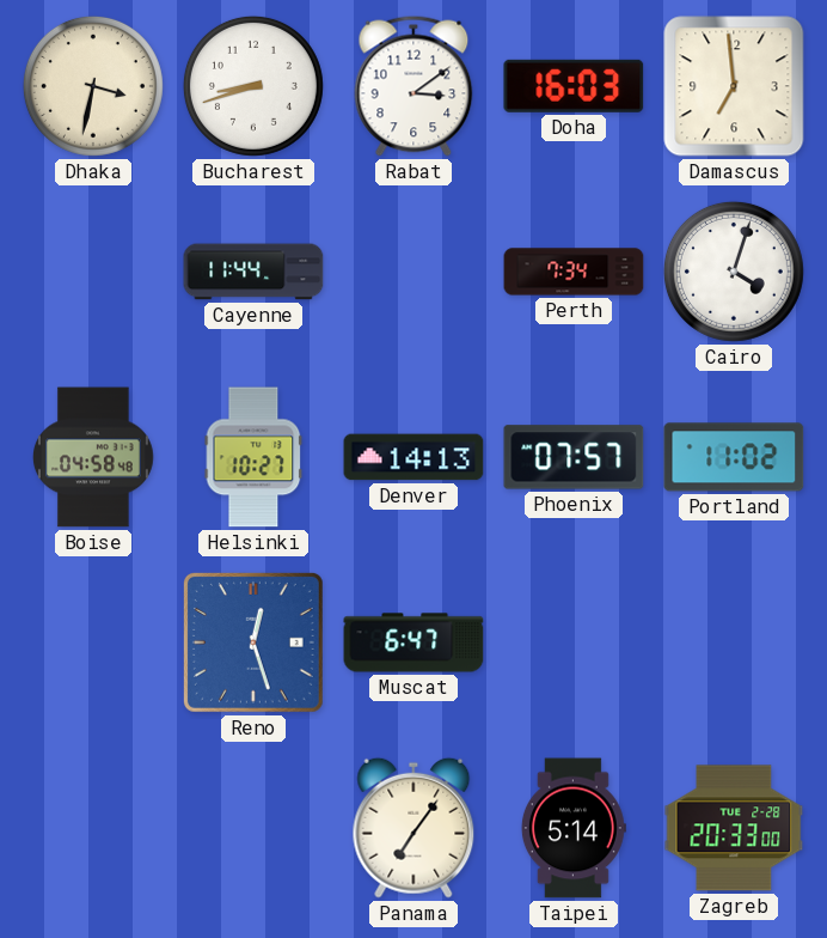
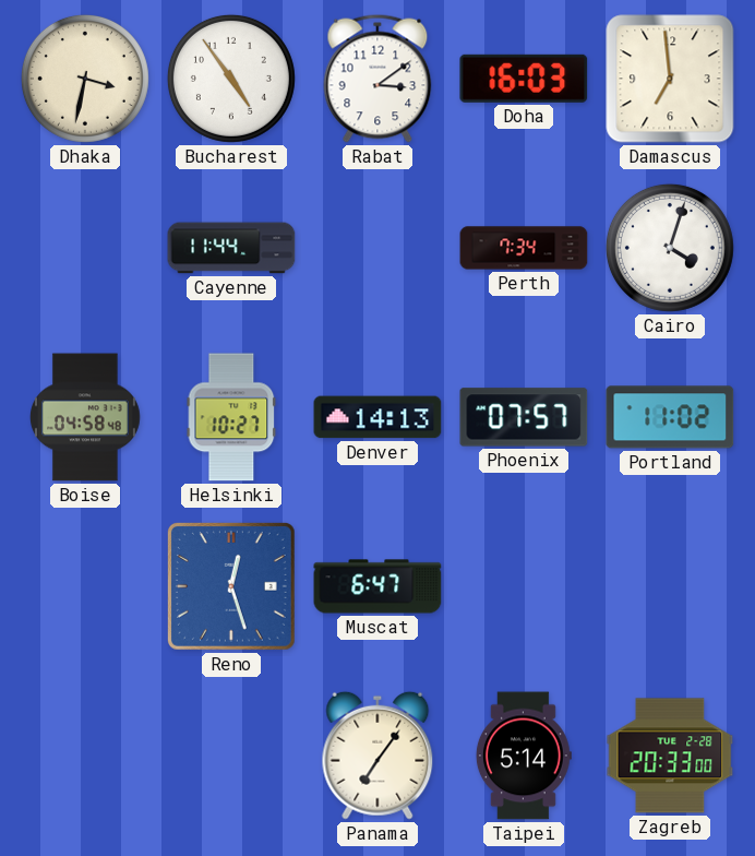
Bucharest: 8:42 -> 4:54
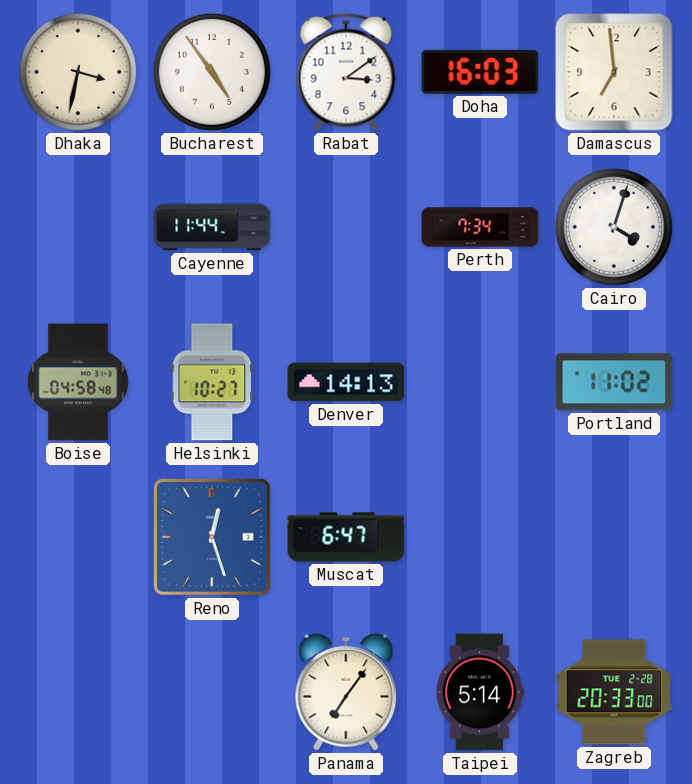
Phoenix: 07:57 -> none
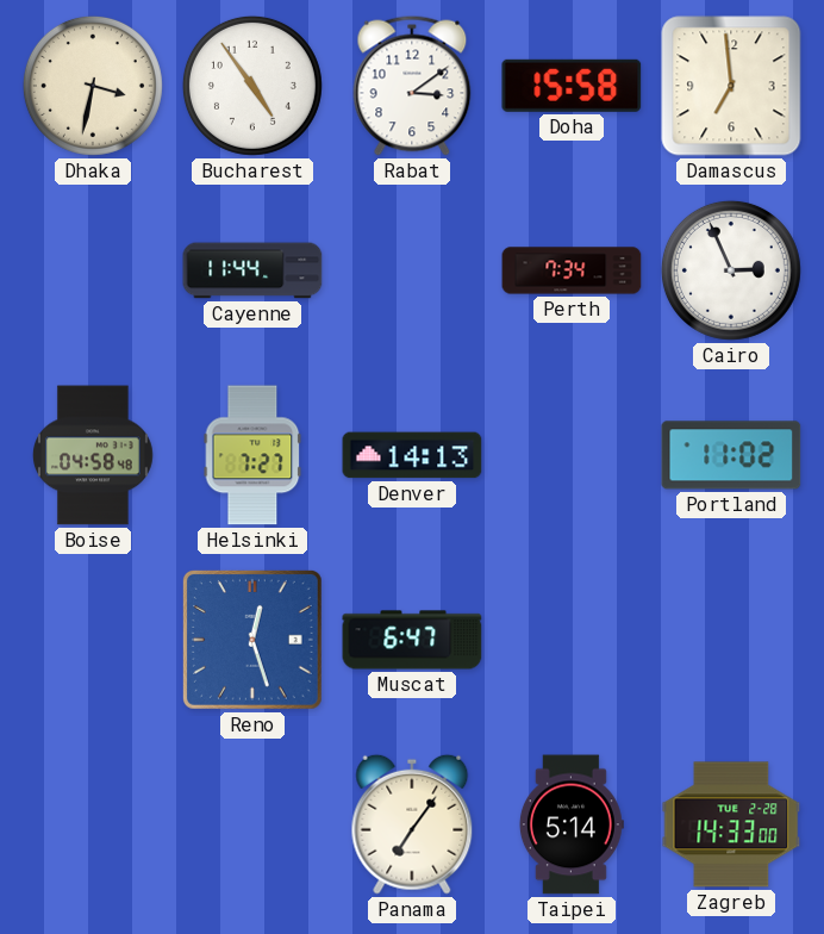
Doha: 16:03 -> 15:58
Cairo: 4:03 -> 2:56
Helsinki: 10:27 -> 7:27
Zagreb: 20:33 -> 14:33
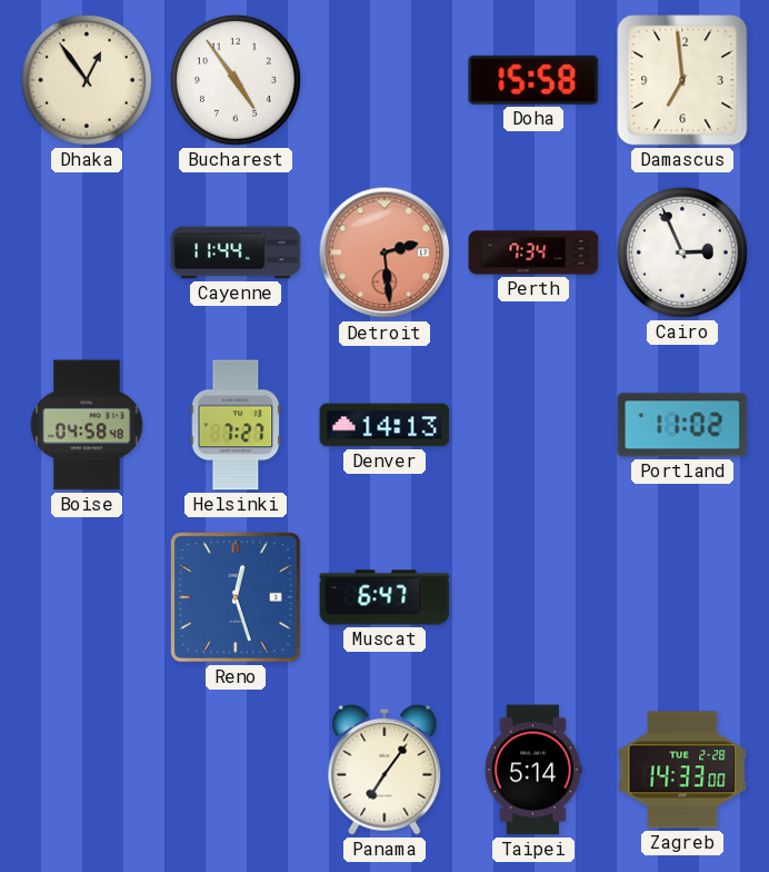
Dhaka: 3:32 -> 12:54
Rabat: 3:09 -> none
Detroit: none -> 2:29
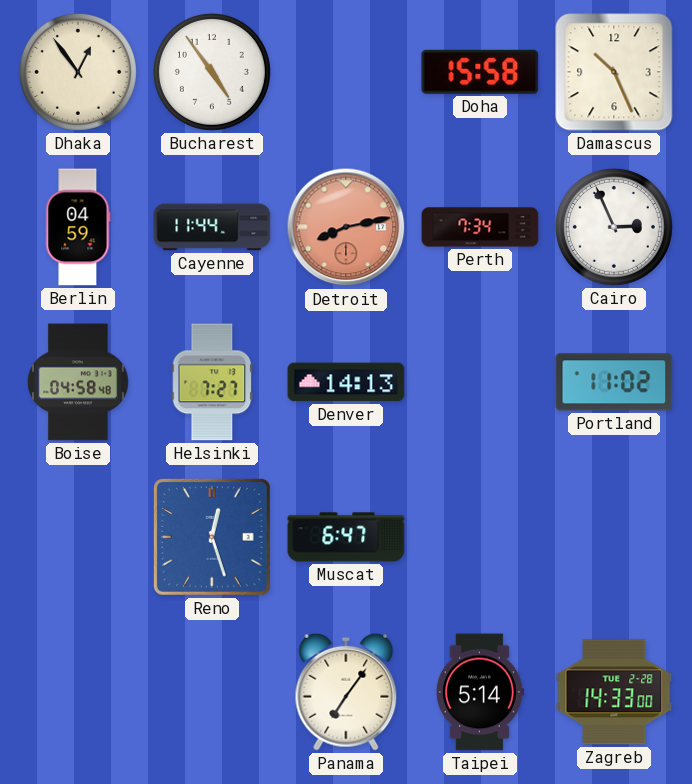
Damascus: 6:59 -> 10:26
Berlin: none -> 04:59
Detroit: 2:29 -> 8:13
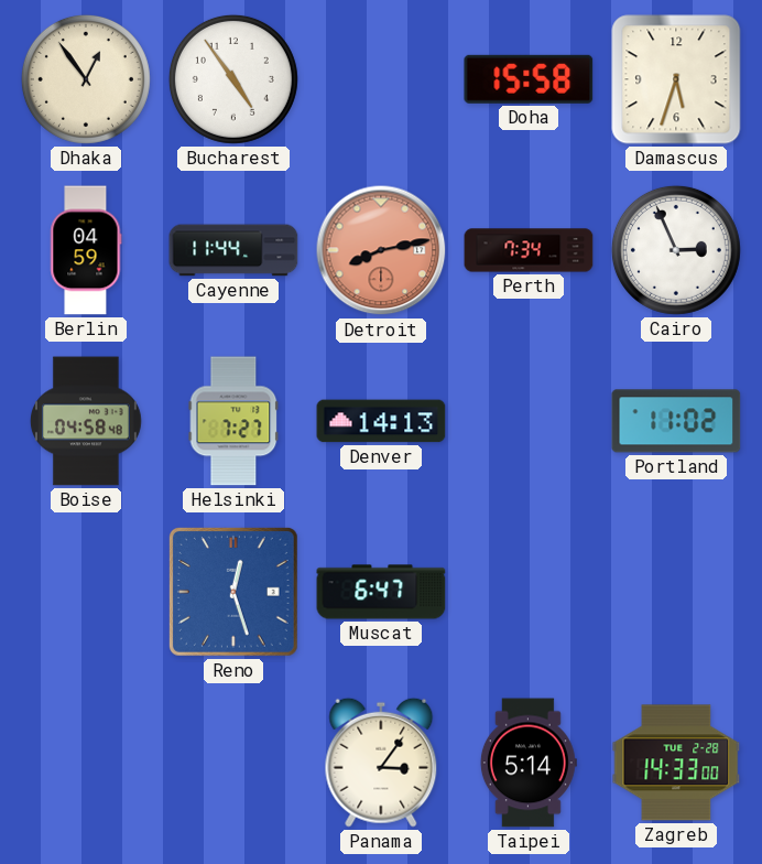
Damascus: 10:26 -> 5:33
Panama: 7:06 -> 3:06
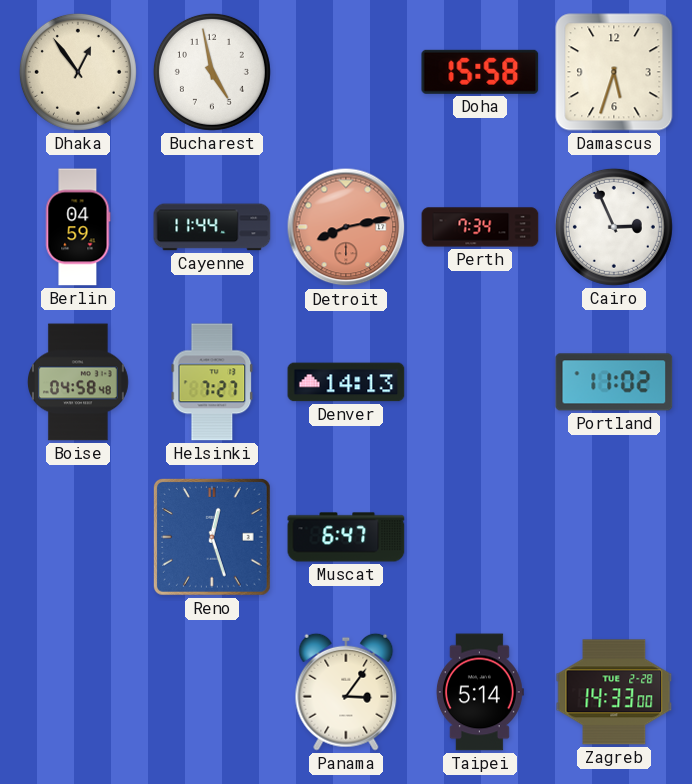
Bucharest: 4:54 -> 4:58
